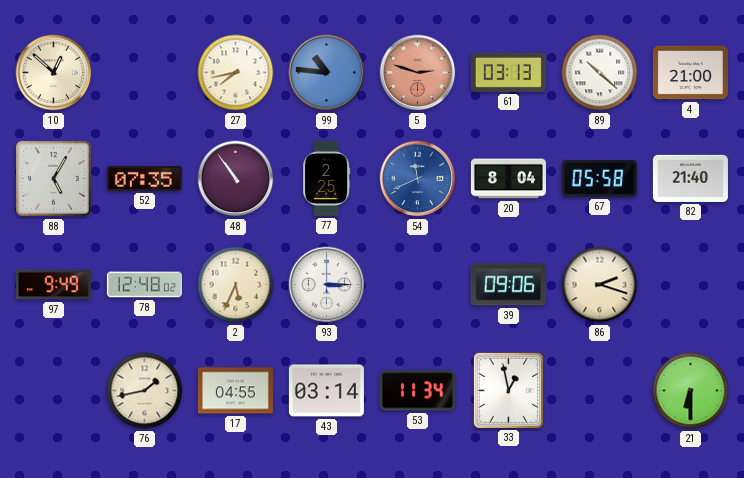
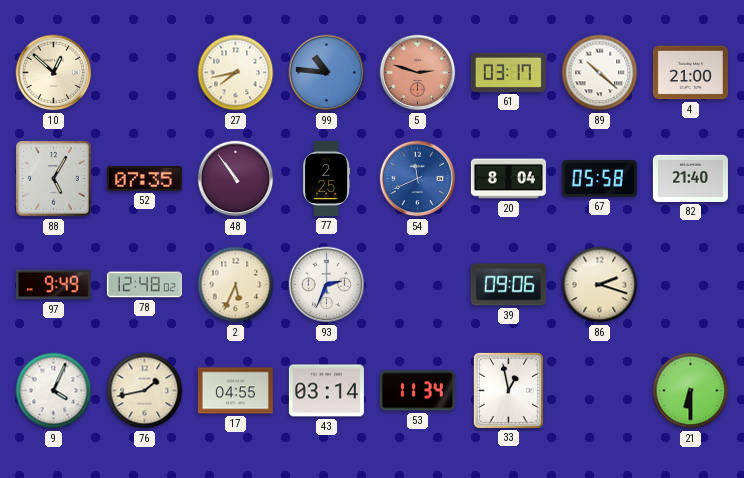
61: 03:13 -> 03:17
93: 3:15 -> 2:34
9: none -> 4:04
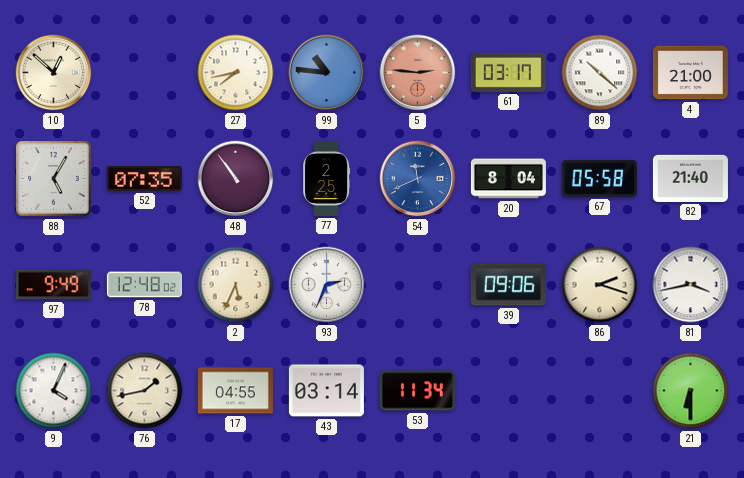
5: 2:48 -> 2:46
81: none -> 3:43
33: 12:58 -> none
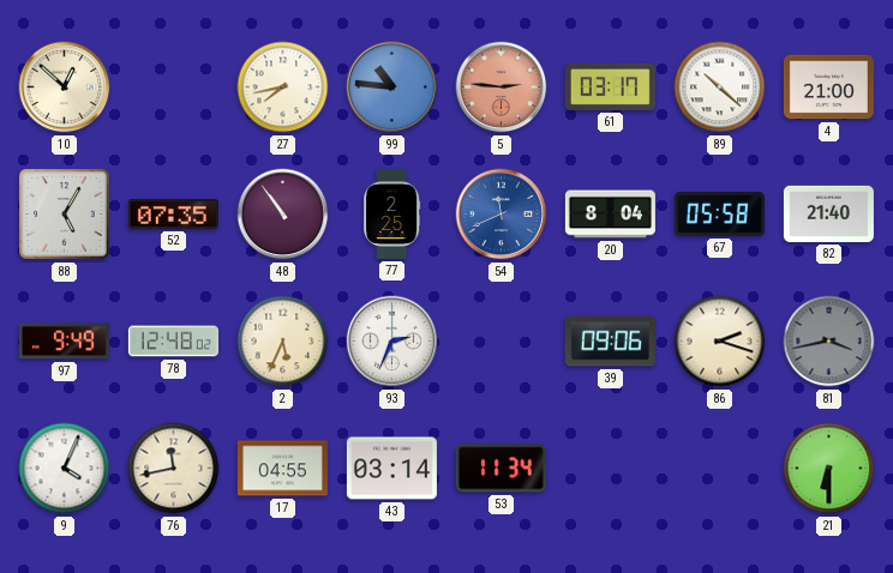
81 dial: white -> grey
76: 1:43 -> 11:43
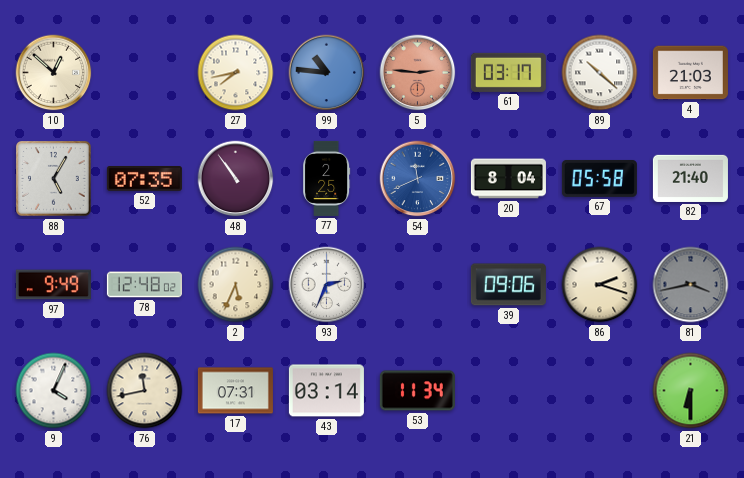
4: 21:00 -> 21:03
17: 04:55 -> 07:31
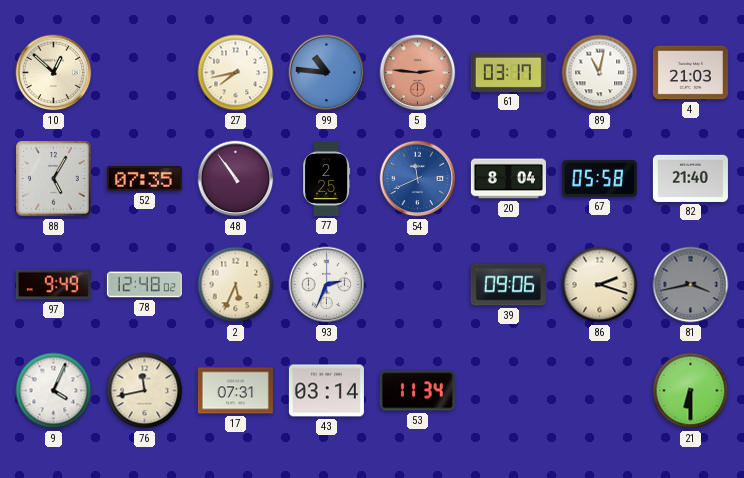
89: 10:22 -> 11:02
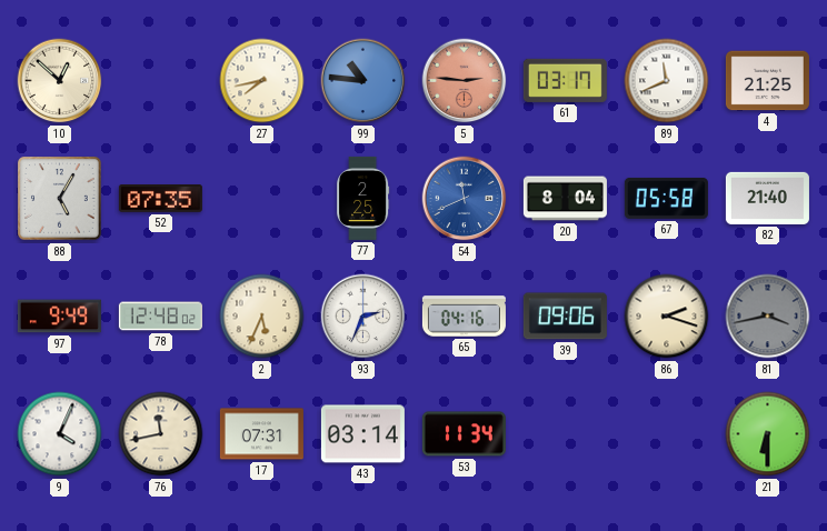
89: 11:02 -> 11:41
4: 21:03 -> 21:25
48: 10:54 -> none
65: none -> 04:16
